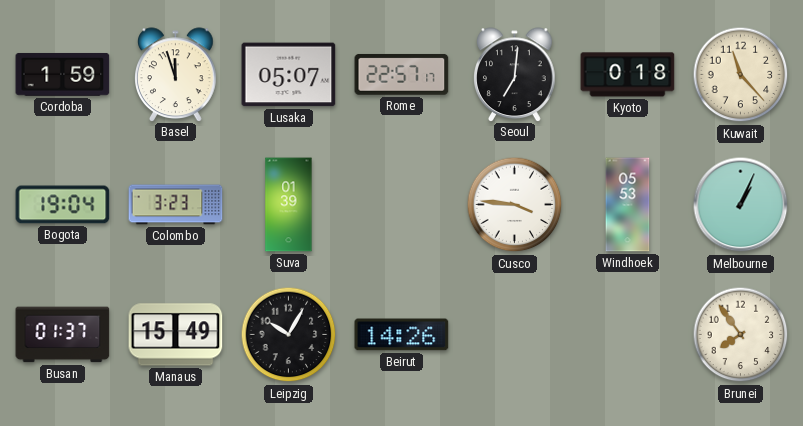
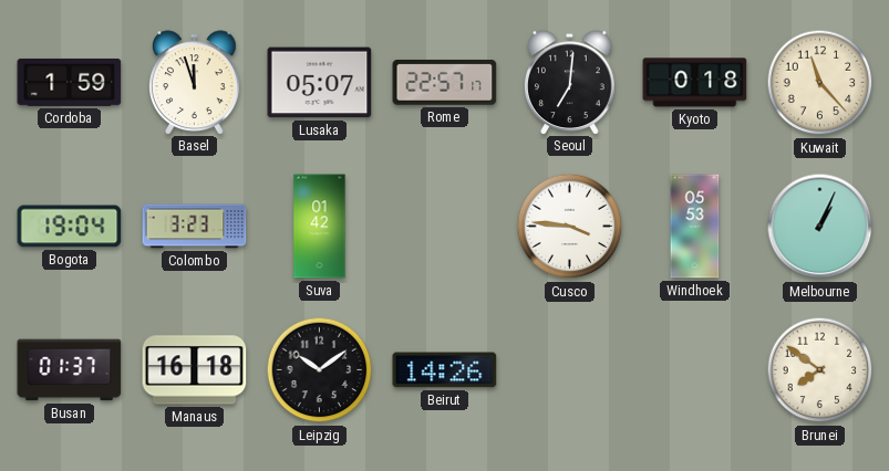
Suva: 01:39 -> 01:42
Manaus: 15:49 -> 16:18
Leipzig: 10:05 -> 10:09
Brunei: 7:54 -> 7:51
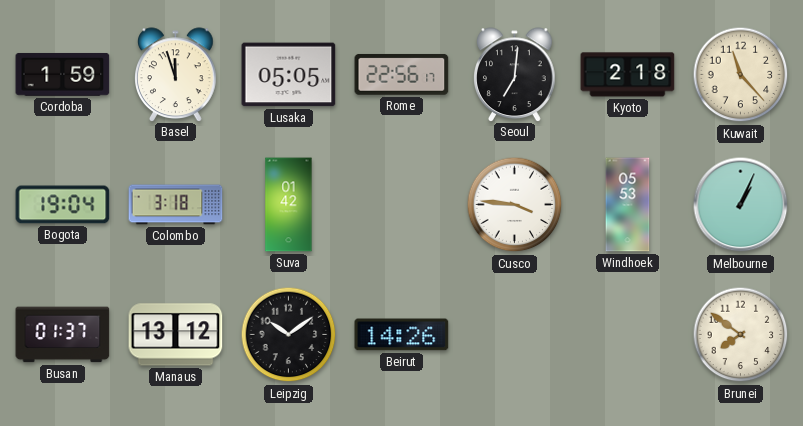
Lusaka: 05:07 -> 05:05
Rome: 22:57 -> 22:56
Kyoto: 0:18 -> 2:18
Colombo: 3:23 -> 3:18
Manaus: 16:18 -> 13:12
